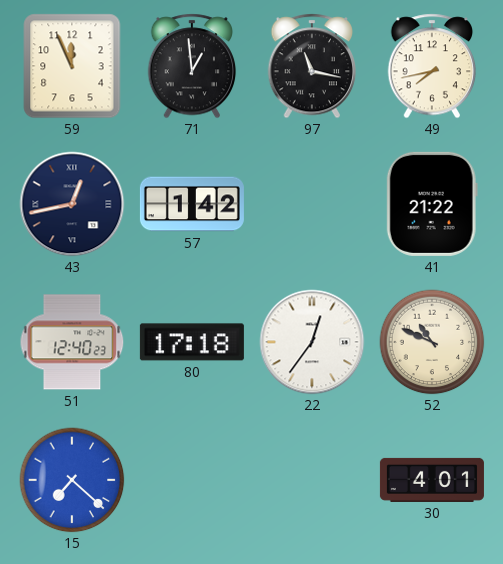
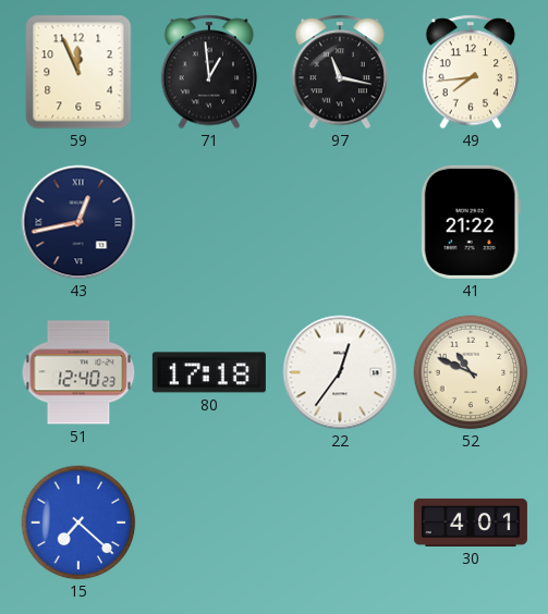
49: 7:43 -> 7:44
57: 1:42 -> none
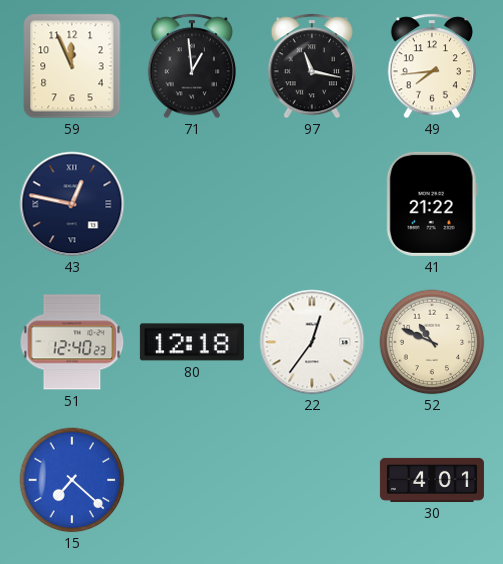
43: 12:43 -> 12:47
80: 17:18 -> 12:18
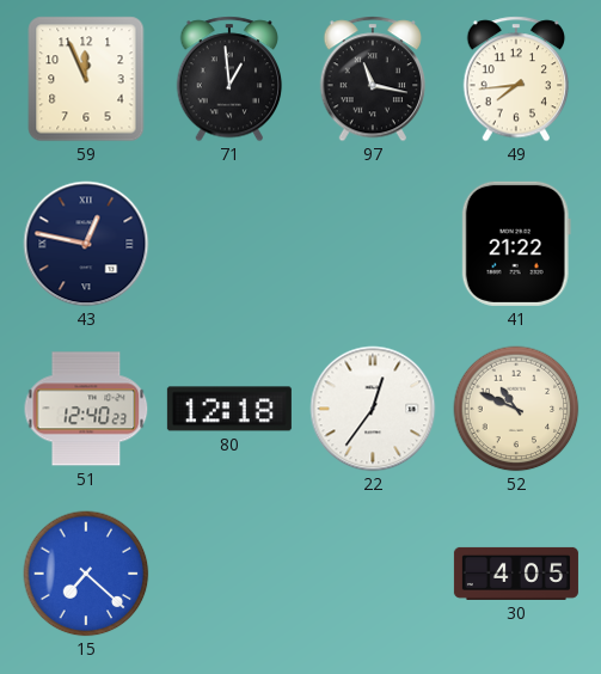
30: 4:01 -> 4:05
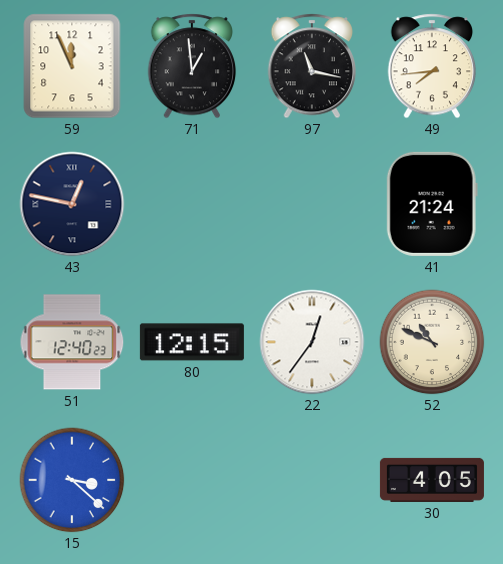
41: 21:22 -> 21:24
80: 12:18 -> 12:15
15: 7:22 -> 3:22
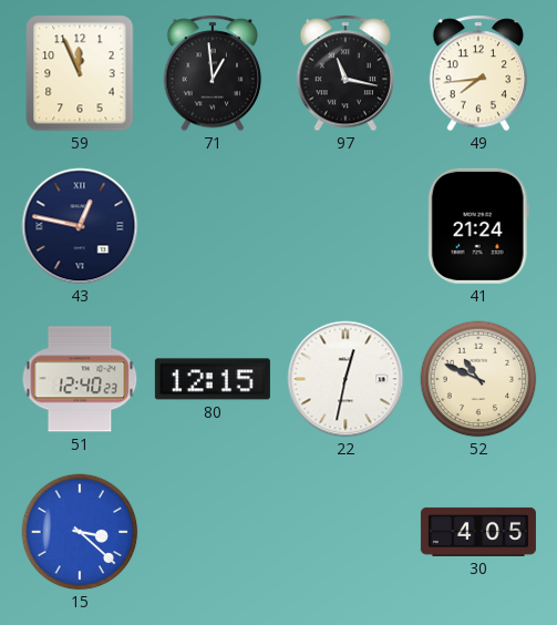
22: 12:36 -> 12:32
